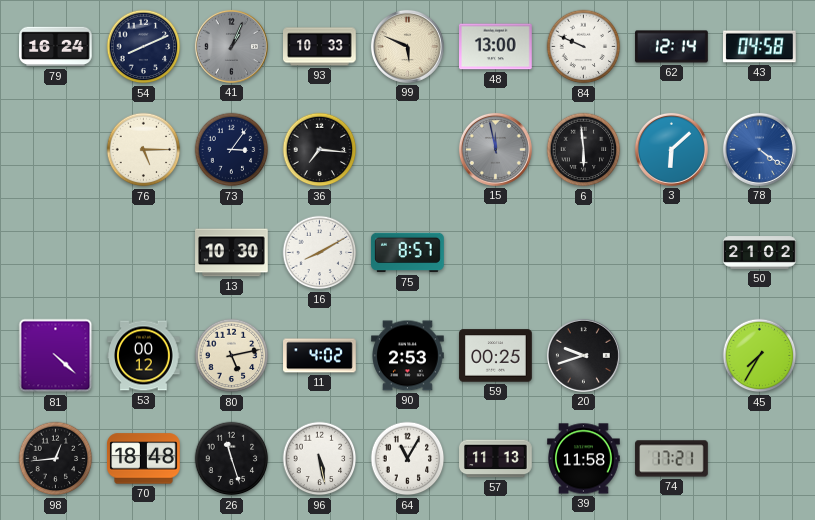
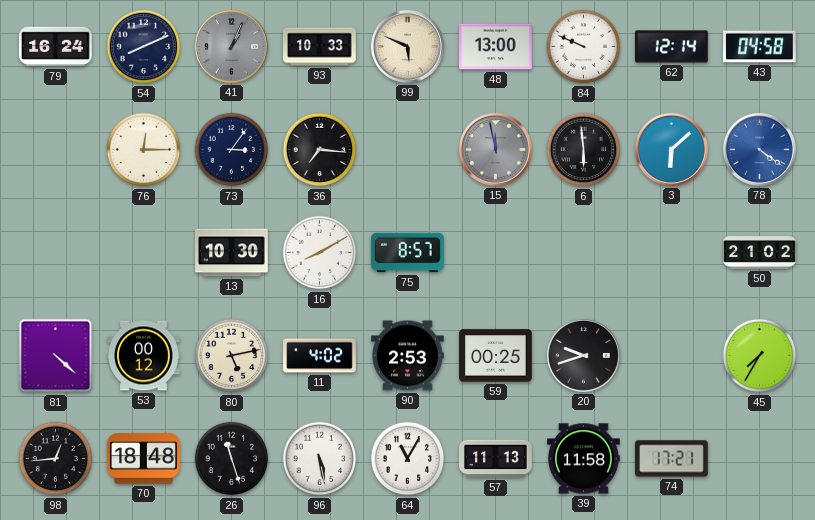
76: 5:15 -> 12:15
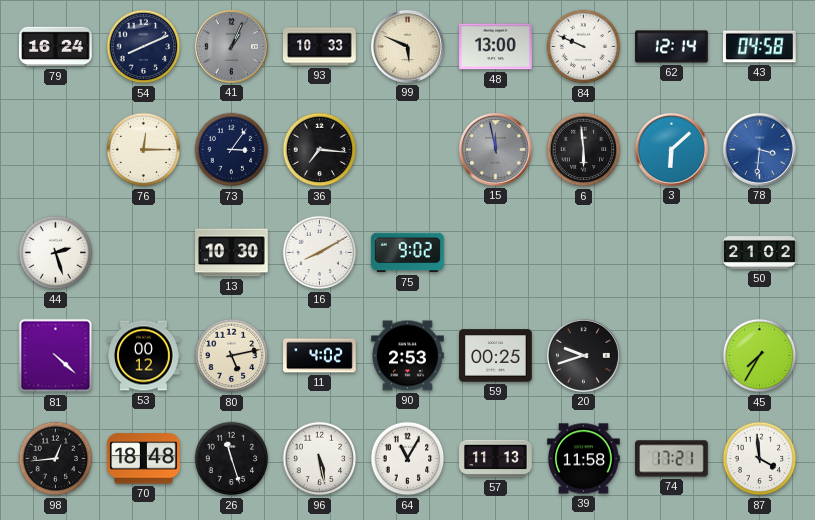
78: 4:21 -> 3:31
44: none -> 2:27
75: 8:57 -> 9:02
87: none -> 3:59
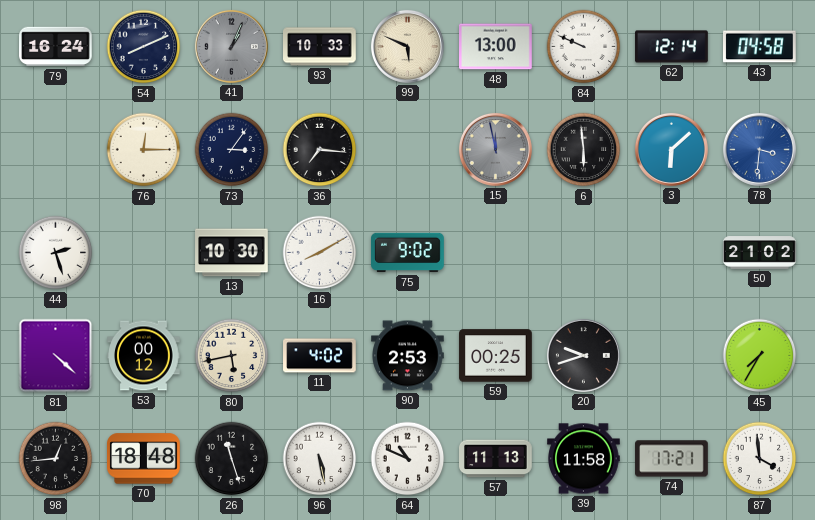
80: 5:13 -> 5:43
64: 11:05 -> 10:49
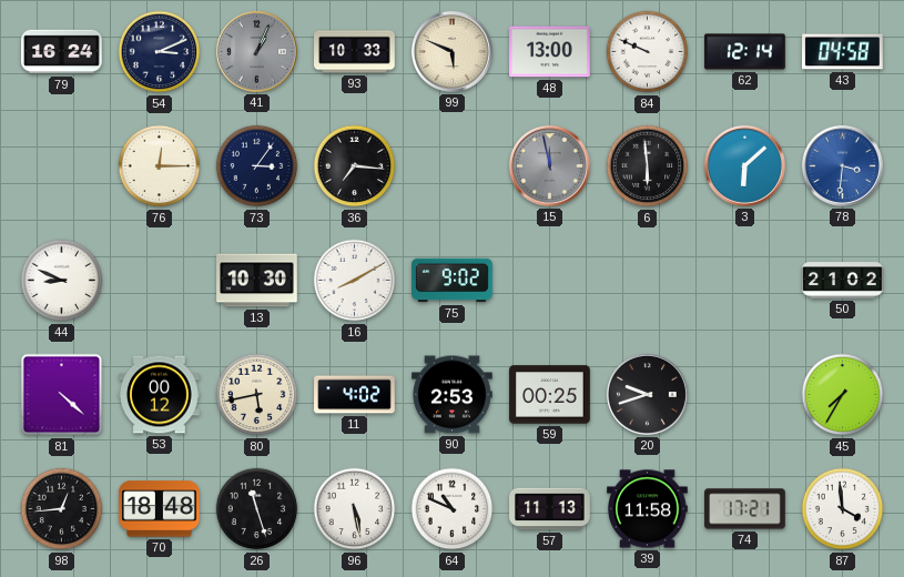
54: 8:11 -> 3:11
44: 2:27 -> 8:49
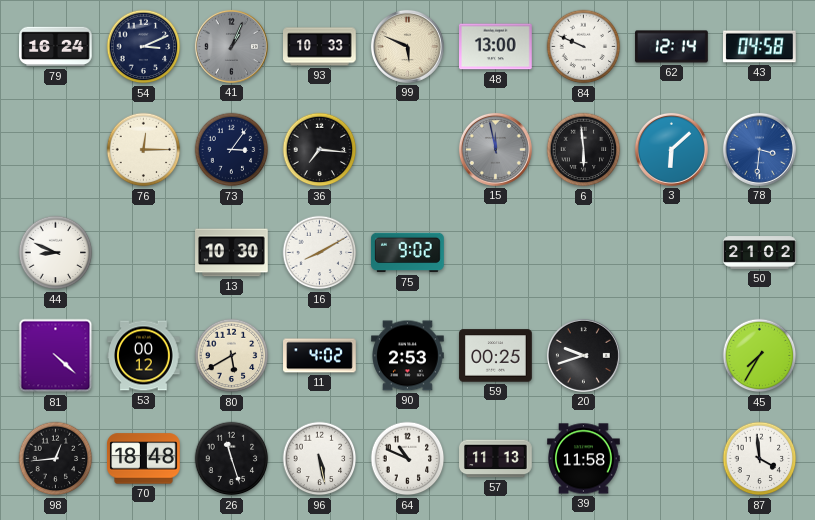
80: 5:43 -> 5:40
74: 17:21 -> none
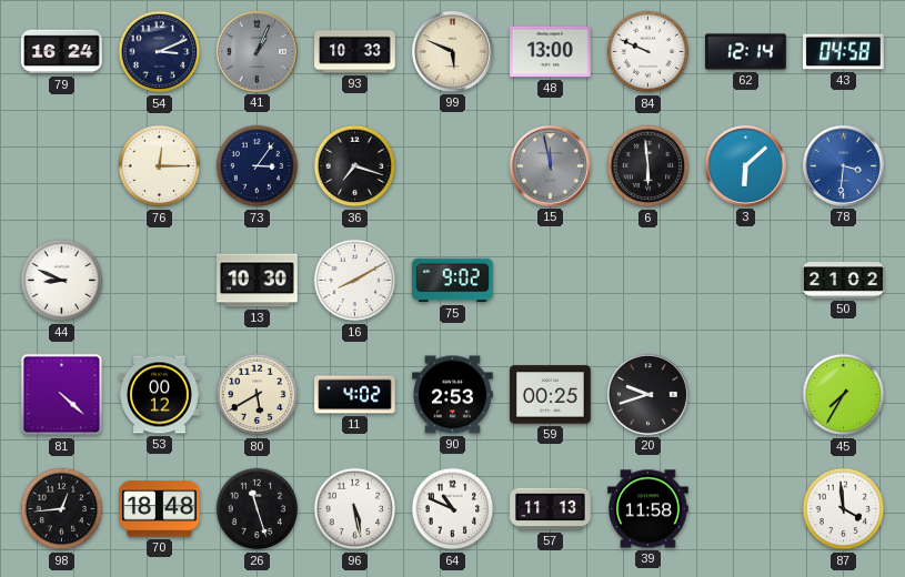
36: 7:16 -> 7:18
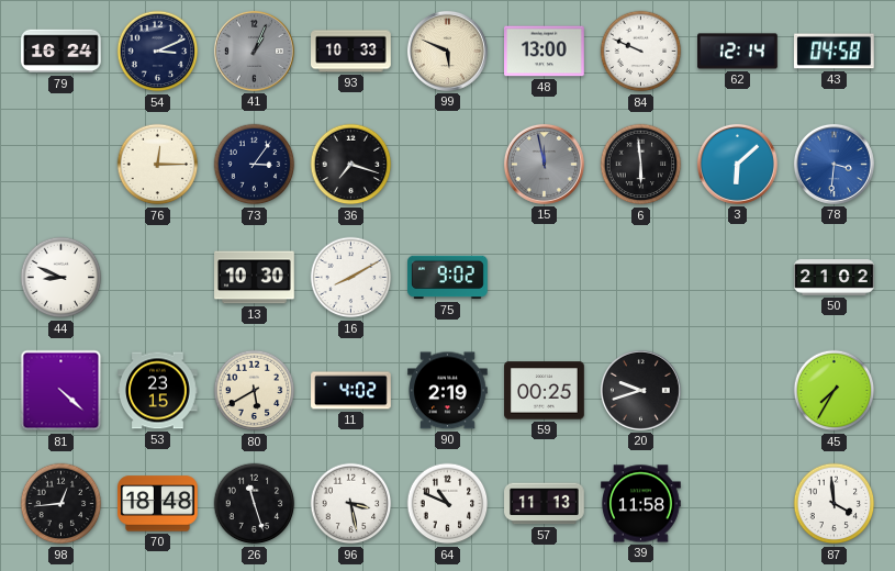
53: 00:12 -> 23:15
90: 2:53 -> 2:19
96: 5:28 -> 3:28
